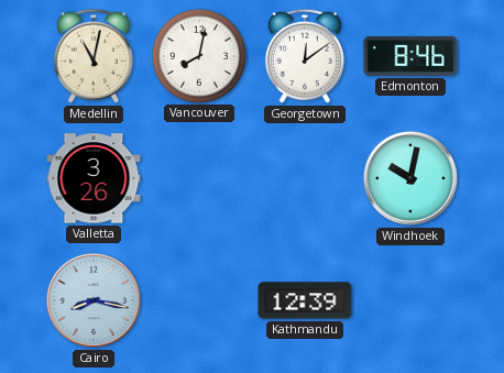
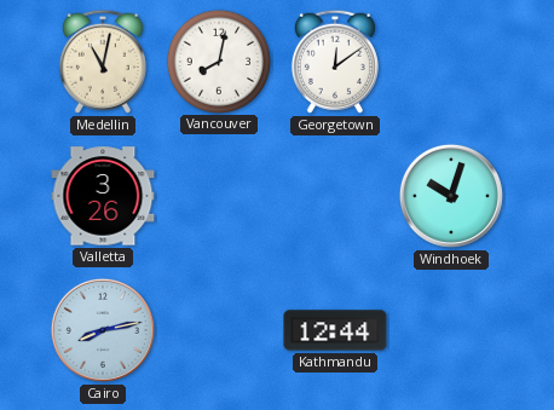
Edmonton: 8:46 -> none
Windhoek: 10:02 -> 10:03
Cairo: 8:17 -> 8:13
Kathmandu: 12:39 -> 12:44
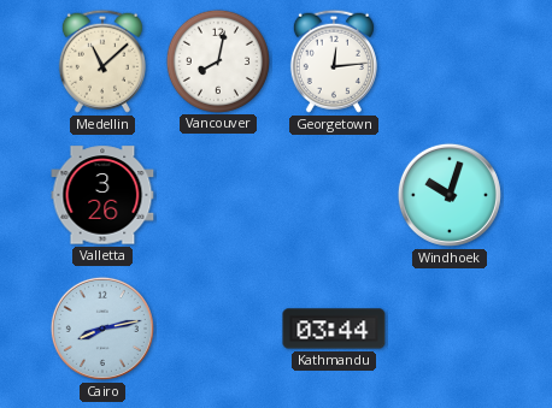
Medellin: 11:02 -> 11:08
Georgetown: 12:09 -> 12:14
Kathmandu: 12:44 -> 03:44
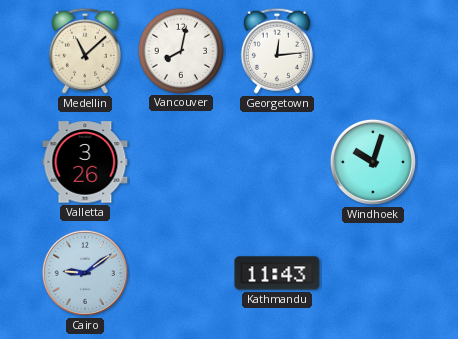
Cairo: 8:13 -> 9:09
Kathmandu: 03:44 -> 11:43
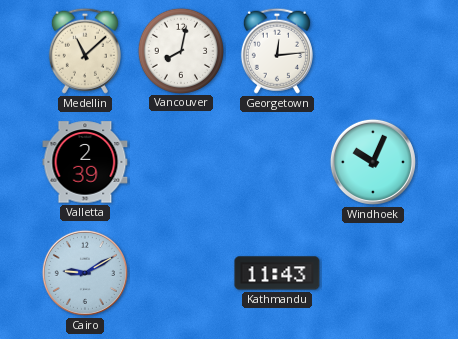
Valletta: 3:26 -> 2:39
Windhoek: 10:03 -> 10:04
Cairo: 9:09 -> 9:10
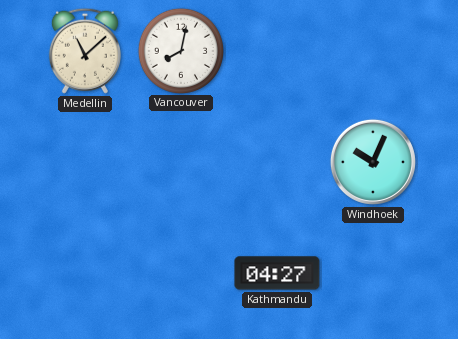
Georgetown: 12:14 -> none
Valletta: 2:39 -> none
Cairo: 9:10 -> none
Kathmandu: 11:43 -> 04:27
